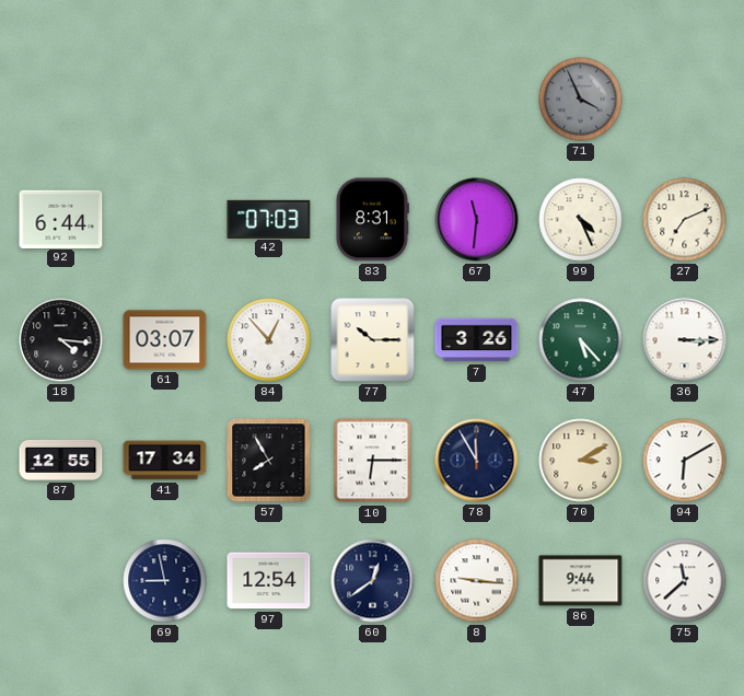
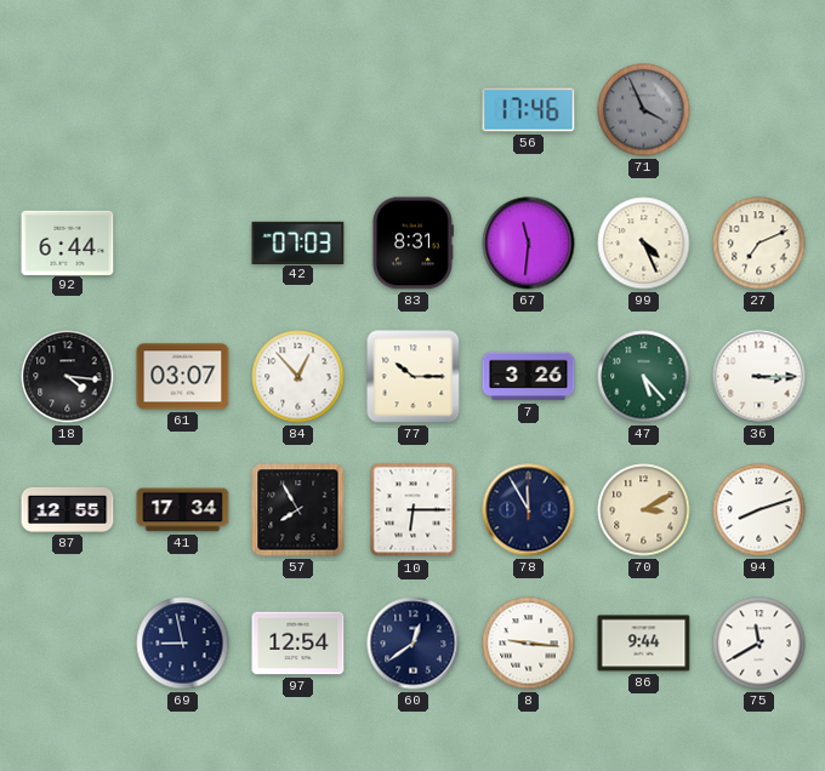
56: none -> 17:46
94: 6:10 -> 8:12
75: 11:38 -> 11:40
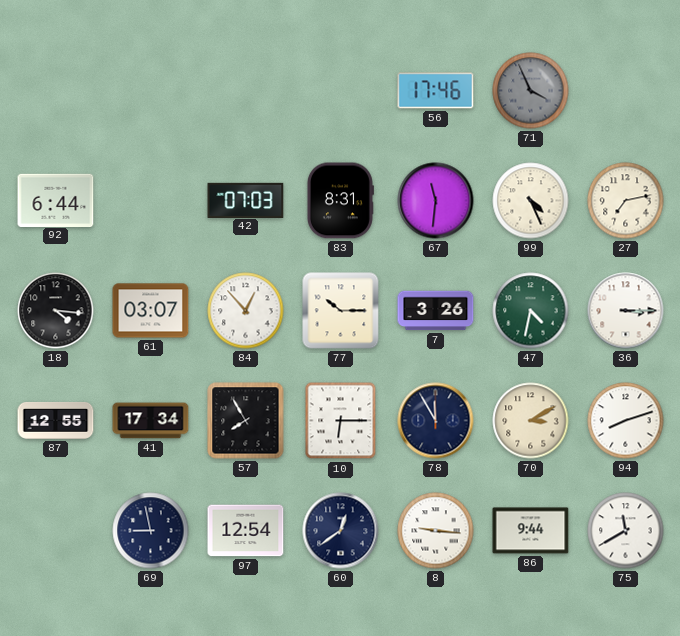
27: 7:11 -> 7:13
47: 5:23 -> 4:32
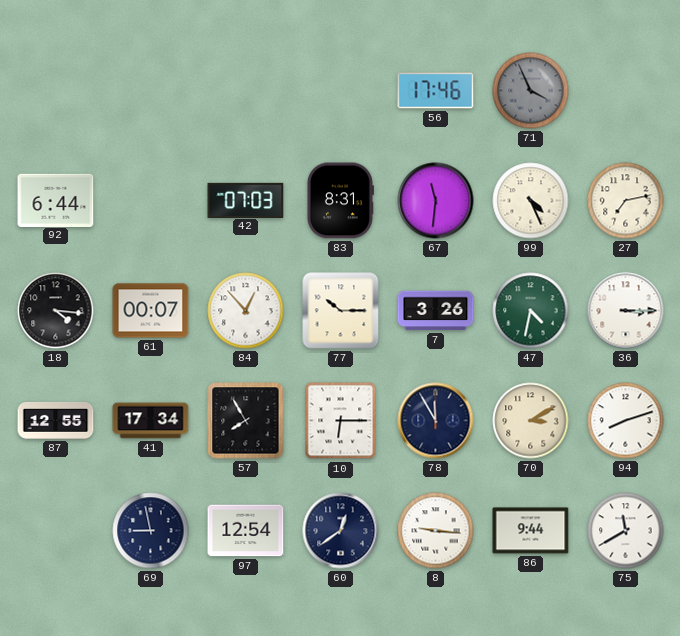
61: 03:07 -> 00:07
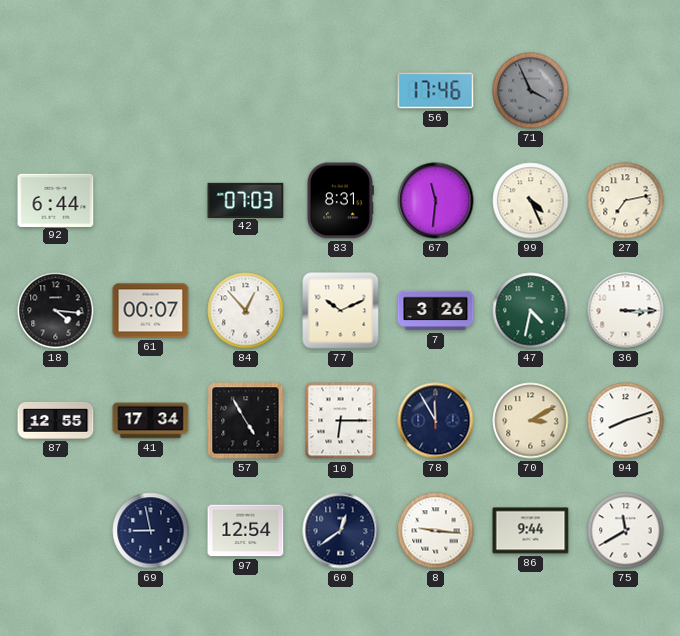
77: 10:15 -> 10:11
57: 7:55 -> 4:55
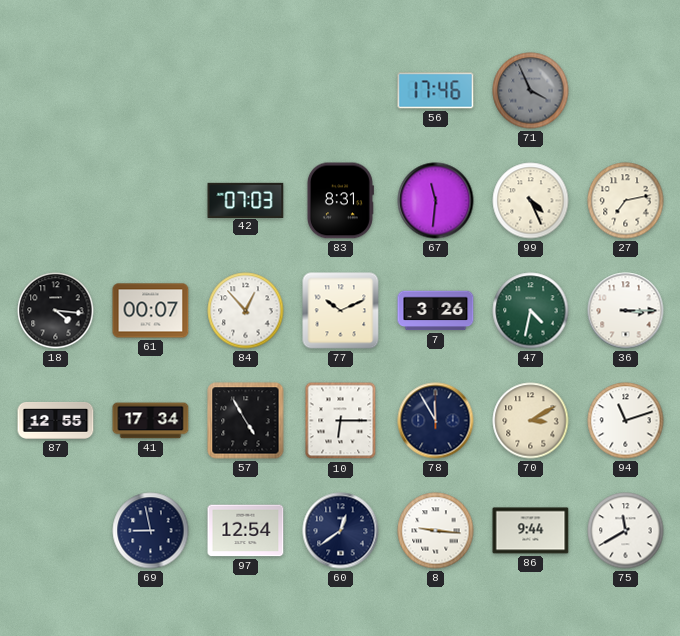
92: 6:44 -> none
94: 8:12 -> 11:12
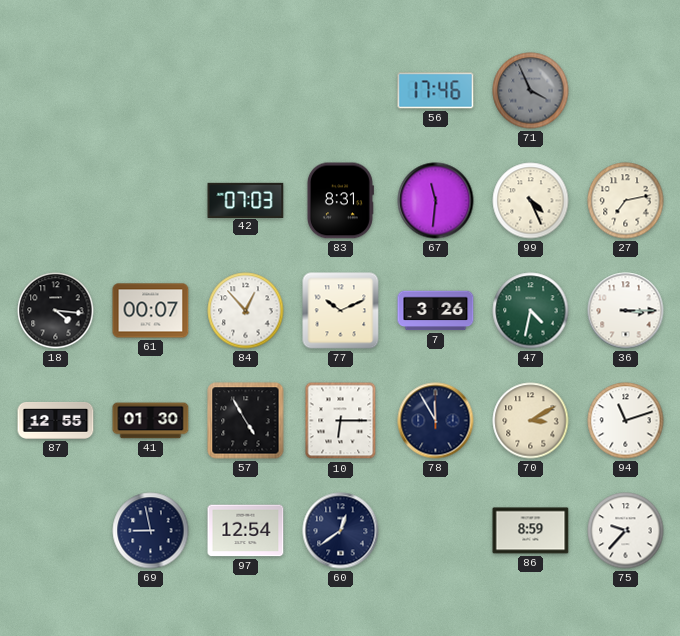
41: 17:34 -> 01:30
8: 9:16 -> none
86: 9:44 -> 8:59
75: 11:40 -> 9:37
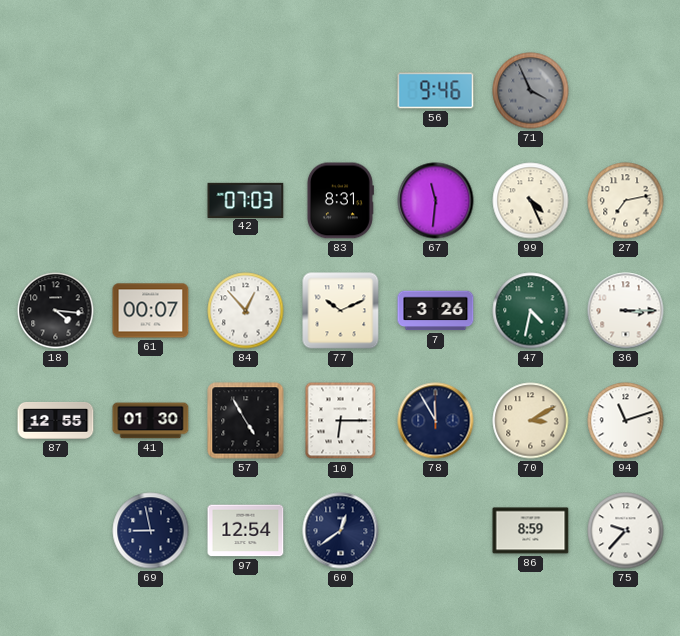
56: 17:46 -> 9:46
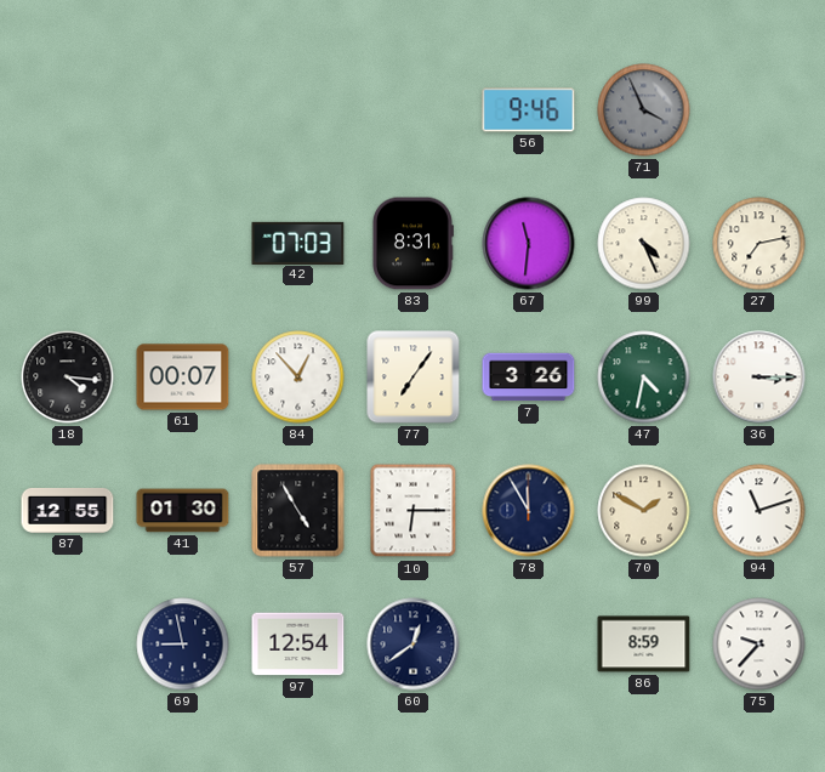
77: 10:11 -> 7:06
70: 3:10 -> 1:50
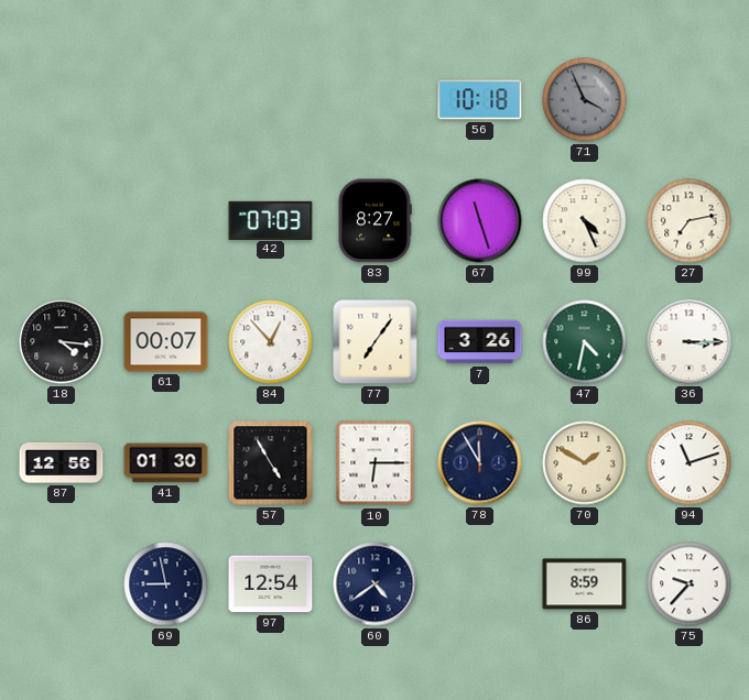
56: 9:46 -> 10:18
83: 8:31 -> 8:27
67: 11:31 -> 11:27
87: 12:55 -> 12:56
60: 12:39 -> 4:39
